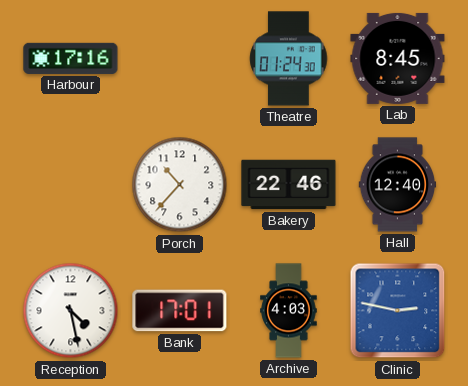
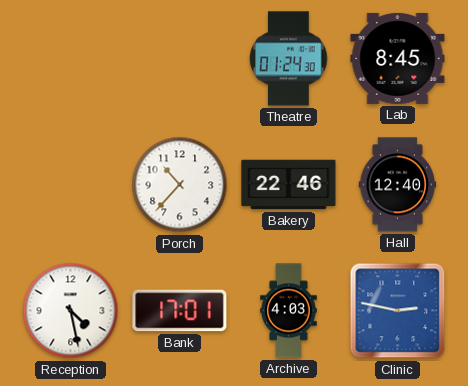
Harbour: 17:16 -> none
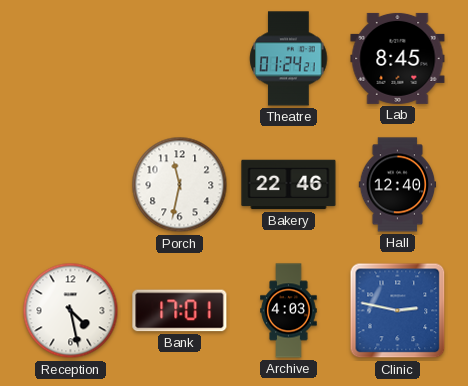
Theatre: 01:24:30 -> 01:24:21
Porch: 10:37 -> 11:32
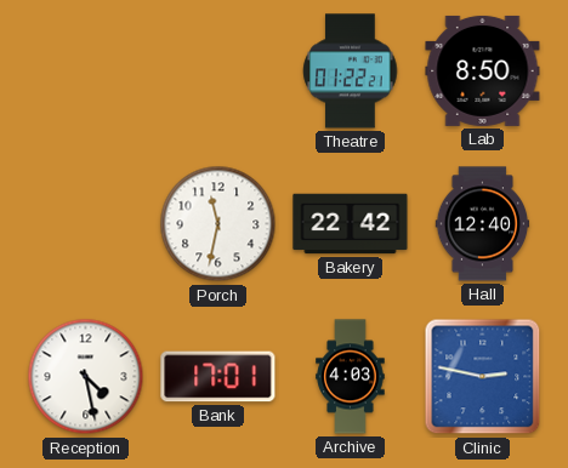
Theatre: 01:24 -> 01:22
Lab: 8:45 -> 8:50
Bakery: 22:46 -> 22:42
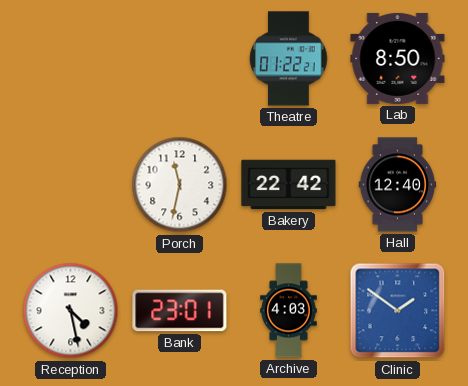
Bank: 17:01 -> 23:01
Clinic: 2:47 -> 1:51
